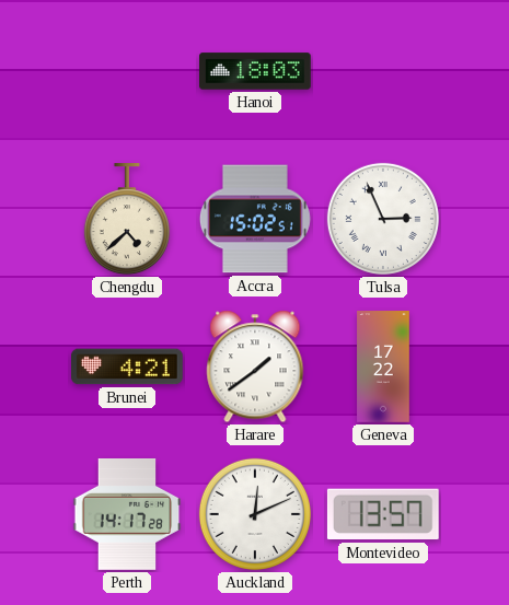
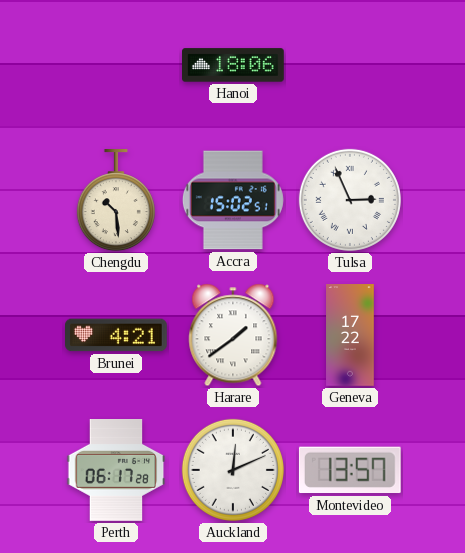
Hanoi: 18:03 -> 18:06
Chengdu: 4:38 -> 10:29
Perth: 14:17 -> 06:17
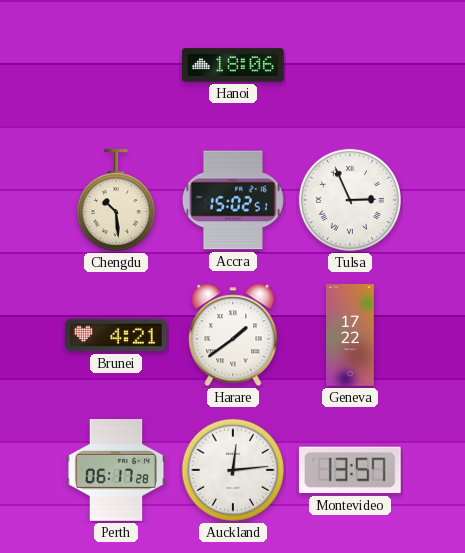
Auckland: 12:11 -> 12:14
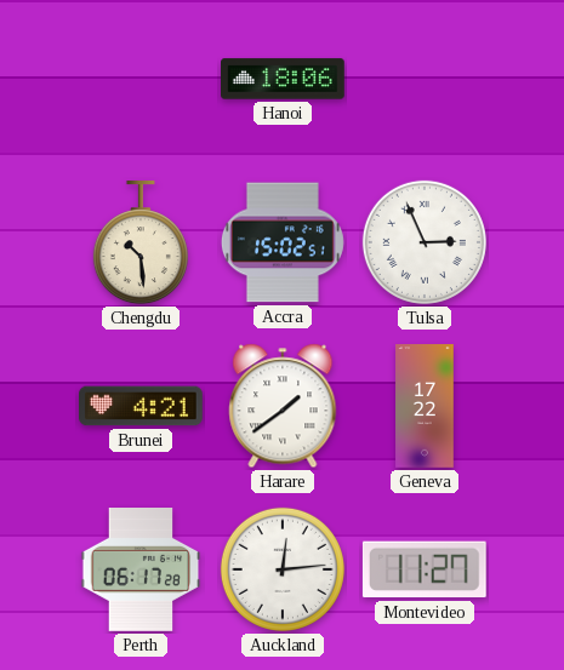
Montevideo: 13:57 -> 11:27
